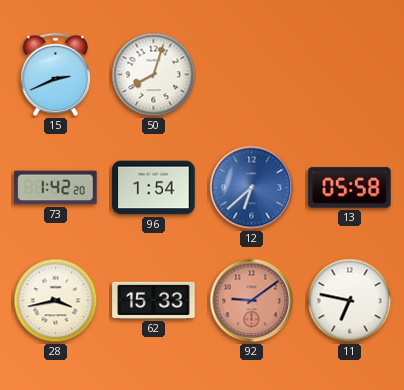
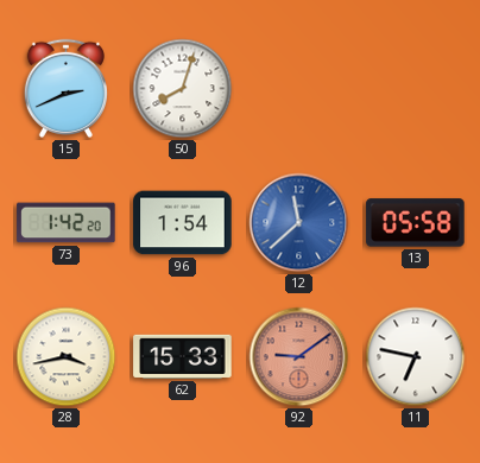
12: 6:38 -> 11:38
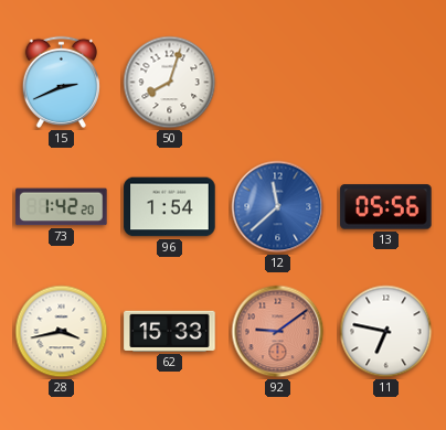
13: 05:58 -> 05:56
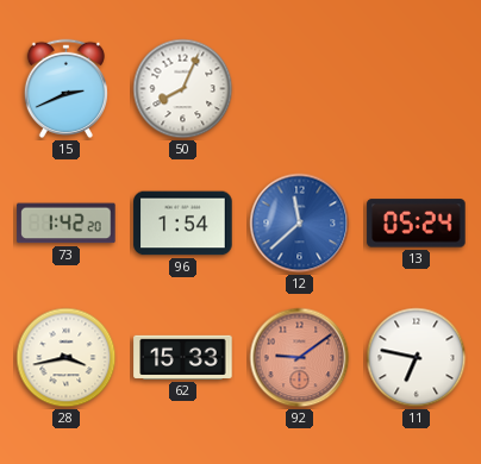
50: 8:03 -> 8:04
13: 05:56 -> 05:24
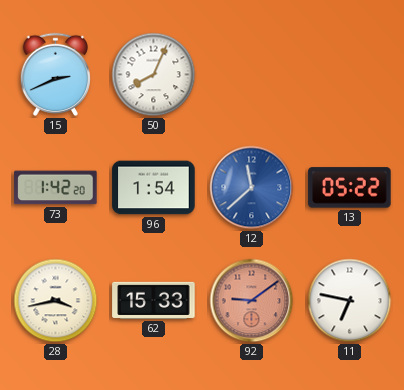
13: 05:24 -> 05:22
